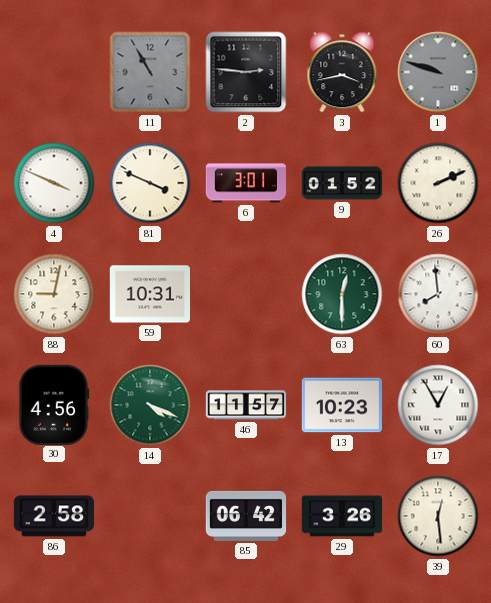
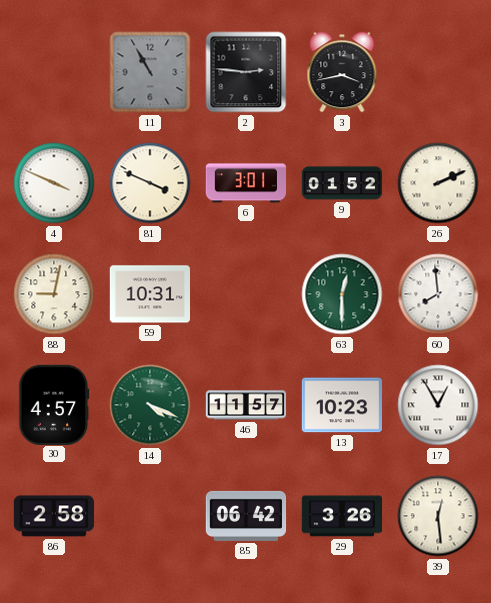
1: 9:48 -> none
30: 4:56 -> 4:57
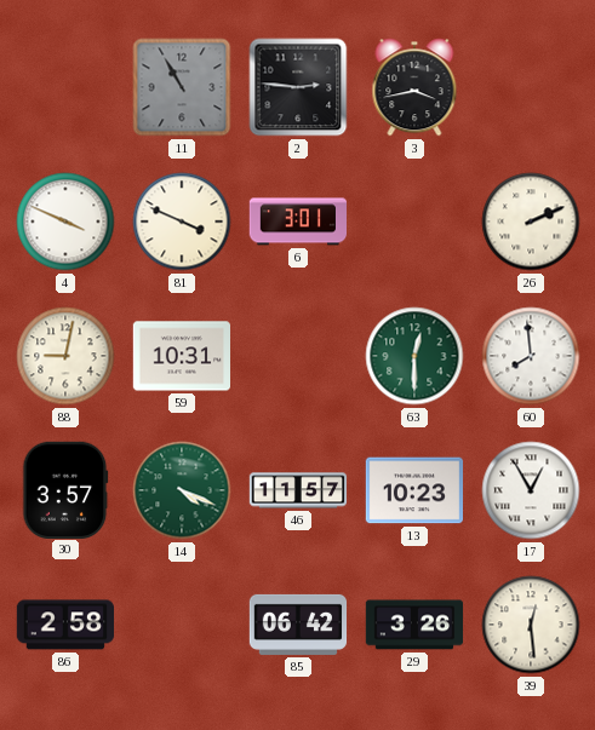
9: 01:52 -> none
30: 4:57 -> 3:57
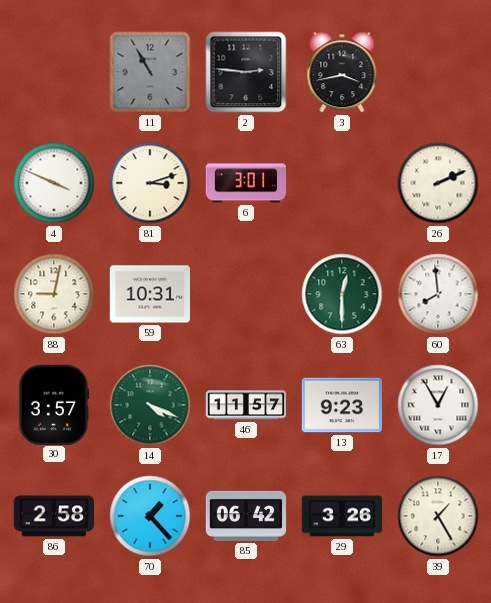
81: 3:49 -> 3:12
13: 10:23 -> 9:23
70: none -> 1:23
39: 12:29 -> 1:25
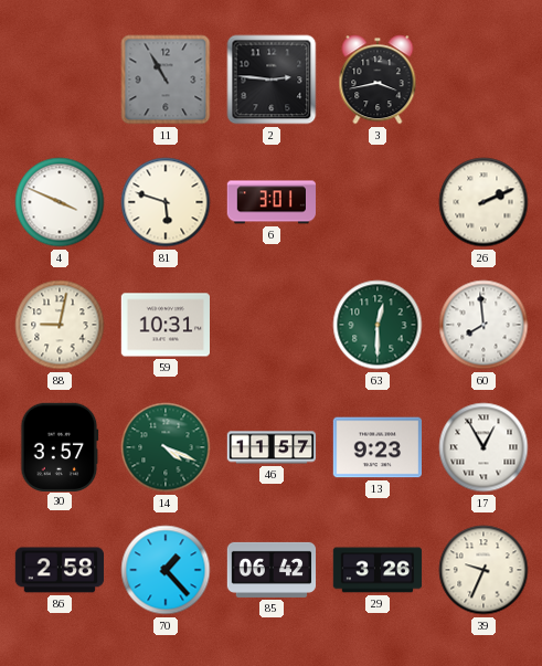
81: 3:12 -> 5:48
39: 1:25 -> 9:34
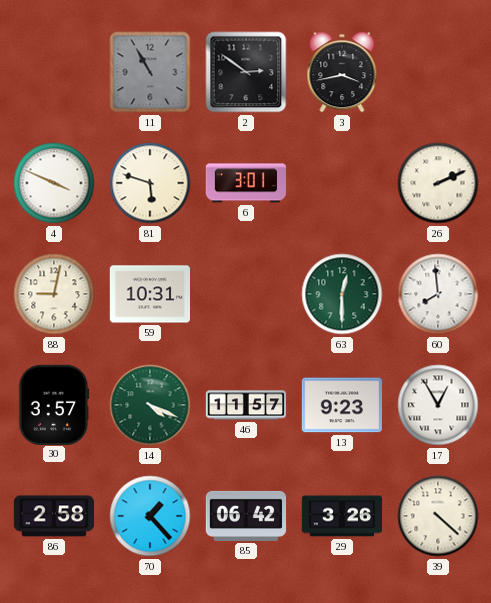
2: 2:46 -> 2:51
39: 9:34 -> 4:22
